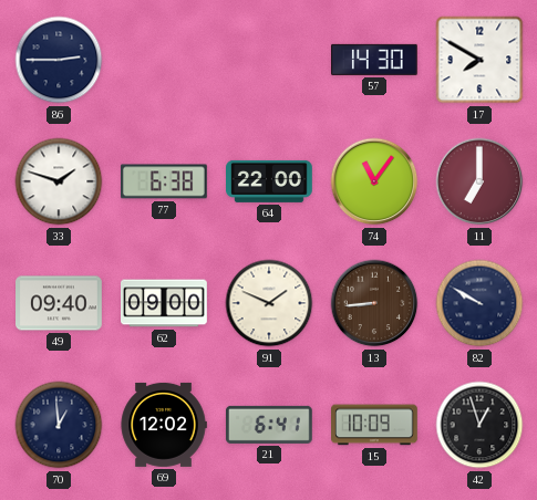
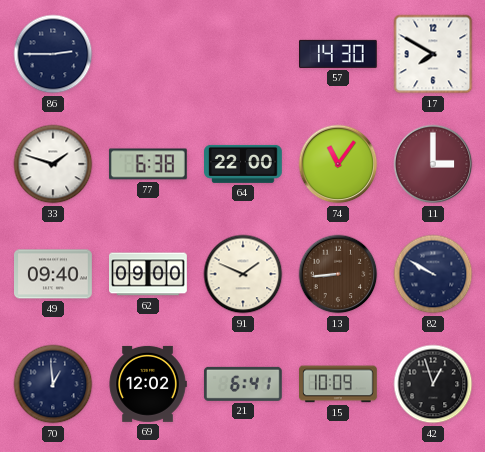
11: 7:00 -> 3:00
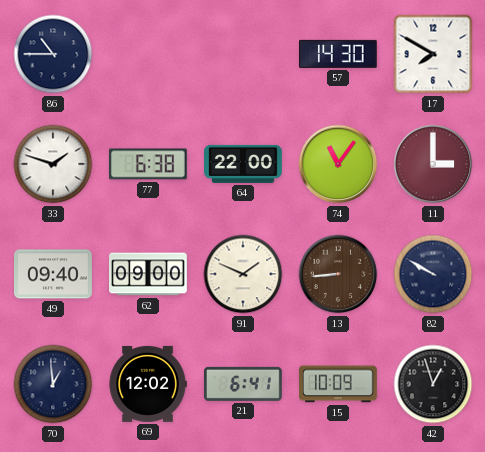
86: 2:45 -> 10:45
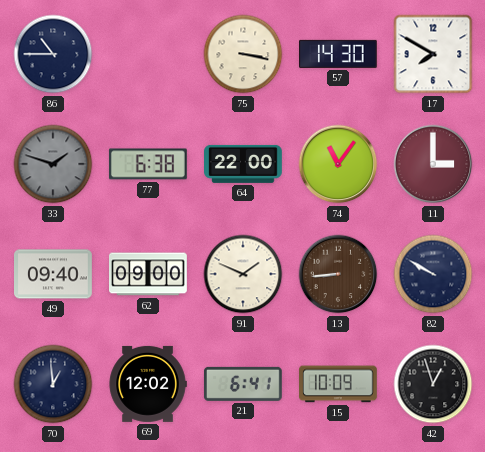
75: none -> 3:17
33 dial: white -> grey
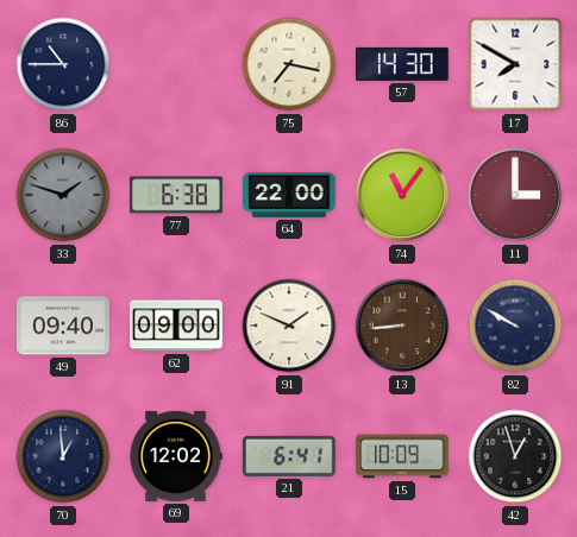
75: 3:17 -> 7:17
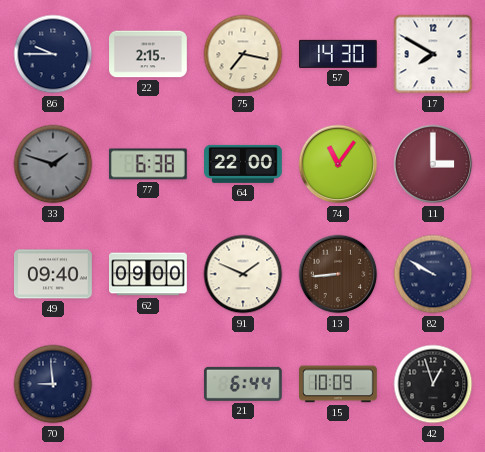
86: 10:45 -> 9:45
22: none -> 2:15
70: 12:59 -> 8:59
69: 12:02 -> none
21: 6:41 -> 6:44
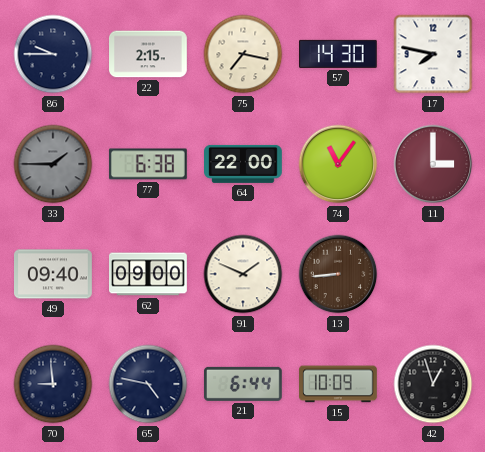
17: 7:50 -> 7:47
33: 1:48 -> 1:45
82: 9:50 -> none
65: none -> 4:47
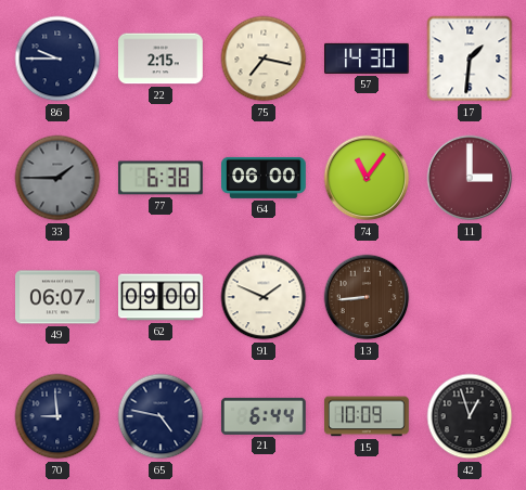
17: 7:47 -> 1:31
64: 22:00 -> 06:00
49: 09:40 -> 06:07
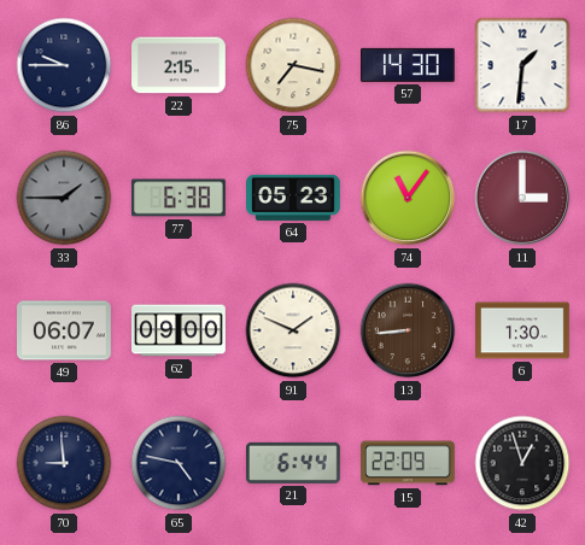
64: 06:00 -> 05:23
6: none -> 1:30
15: 10:09 -> 22:09
